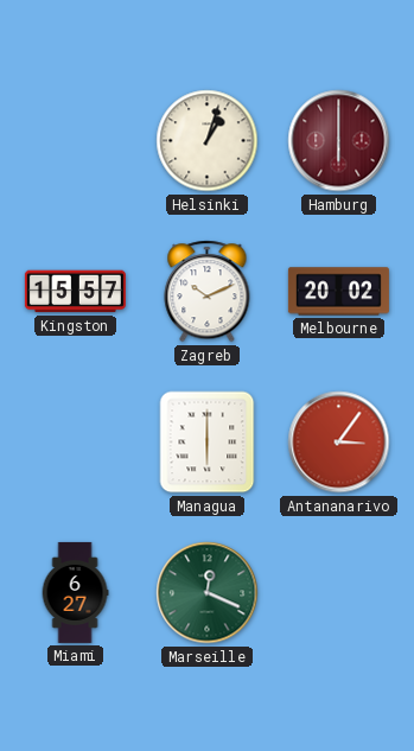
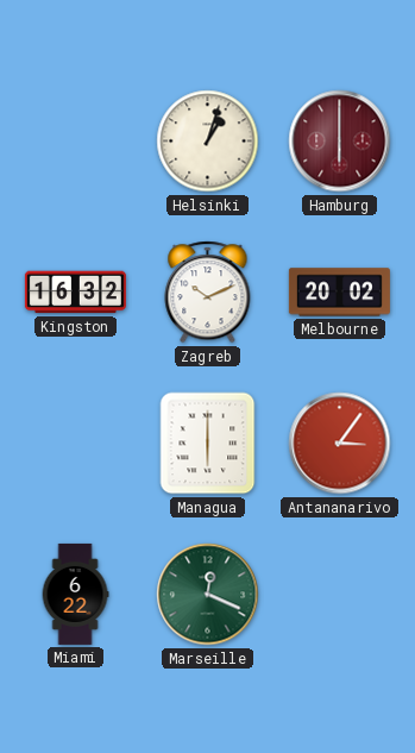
Kingston: 15:57 -> 16:32
Miami: 6:27 -> 6:22
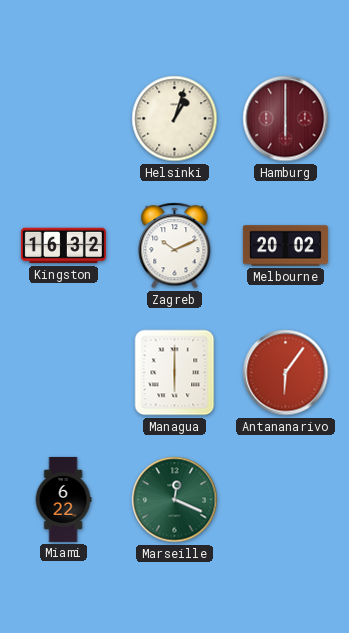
Antananarivo: 3:06 -> 6:06
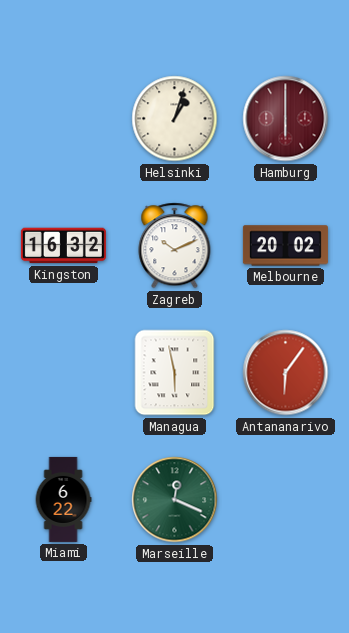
Managua: 6:00 -> 5:58
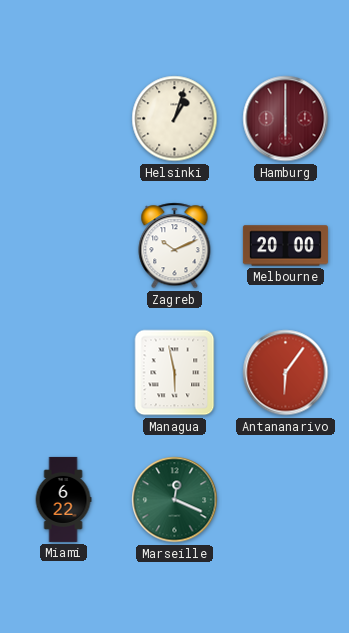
Kingston: 16:32 -> none
Melbourne: 20:02 -> 20:00
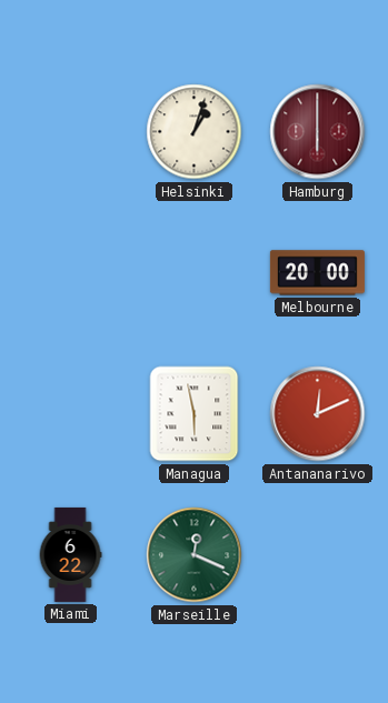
Zagreb: 10:11 -> none
Antananarivo: 6:06 -> 12:11
